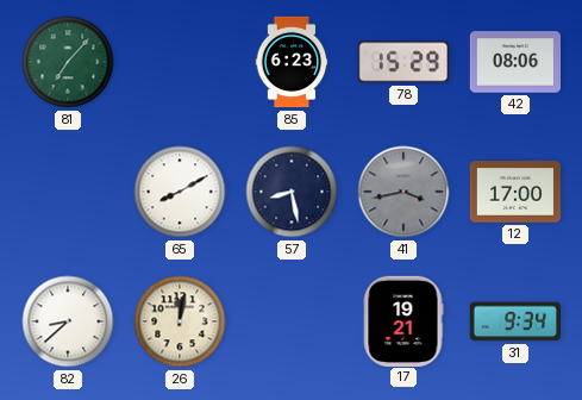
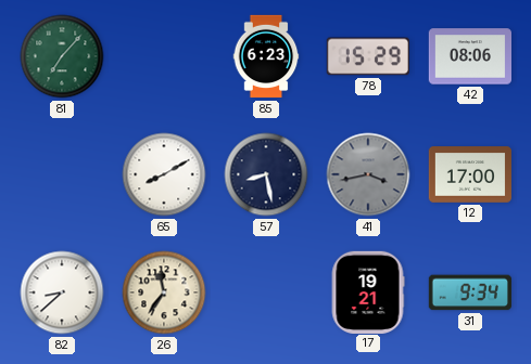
26: 12:02 -> 11:36
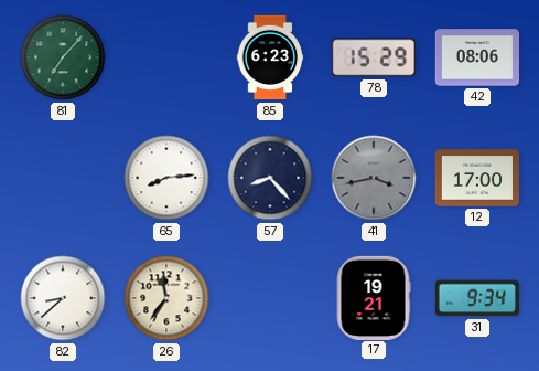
65: 8:10 -> 8:14
57: 8:28 -> 8:23
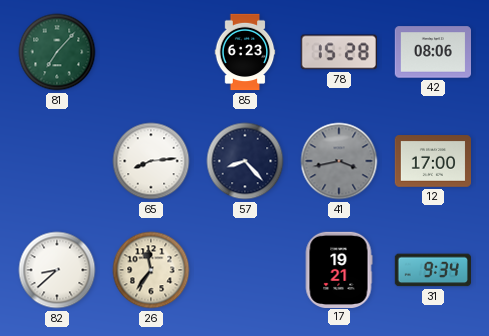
78: 15:29 -> 15:28
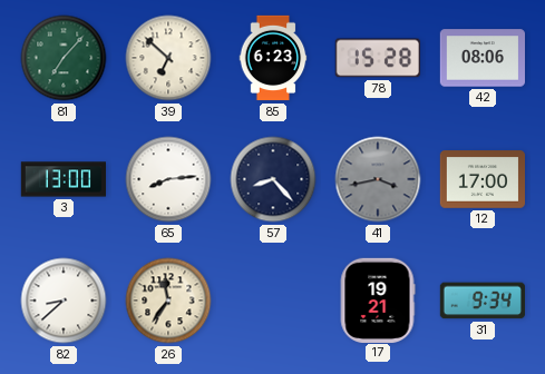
39: none -> 6:52
3: none -> 13:00
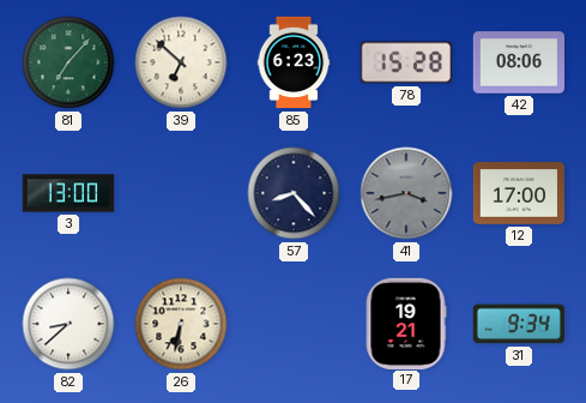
65: 8:14 -> none
26: 11:36 -> 6:32
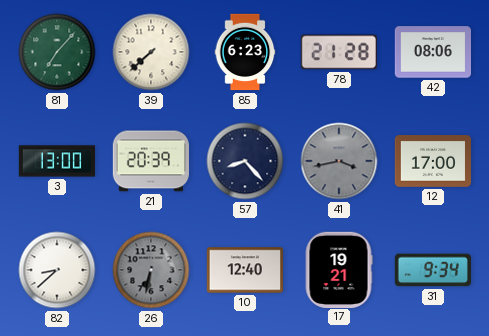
39: 6:52 -> 7:38
78: 15:28 -> 21:28
21: none -> 20:39
26 dial: cream -> grey
10: none -> 12:40
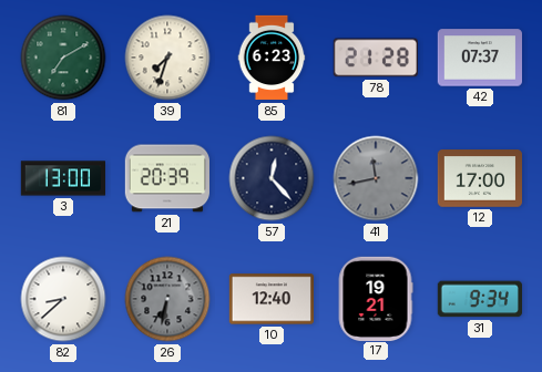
81: 7:07 -> 7:10
39: 7:38 -> 7:33
42: 08:06 -> 07:37
57: 8:23 -> 12:23
41: 3:43 -> 11:43
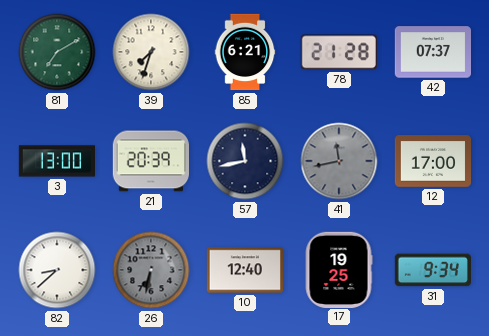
85: 6:23 -> 6:21
57: 12:23 -> 11:43
17: 19:21 -> 19:25
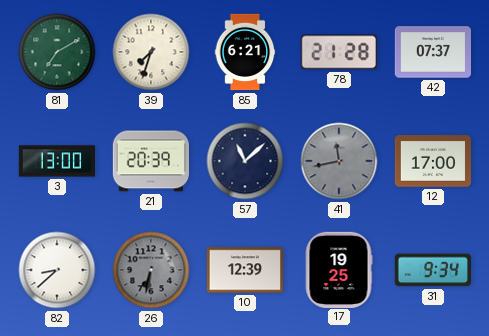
57: 11:43 -> 11:08
10: 12:40 -> 12:39
